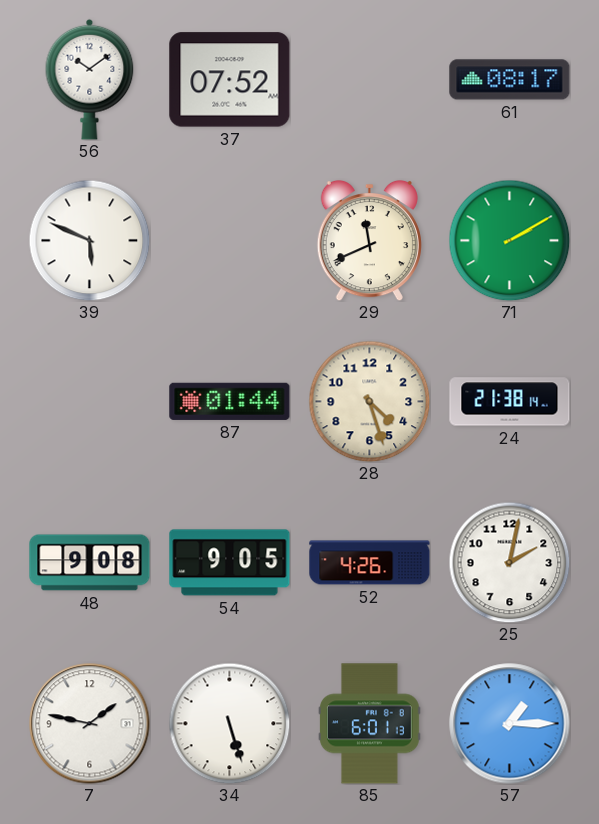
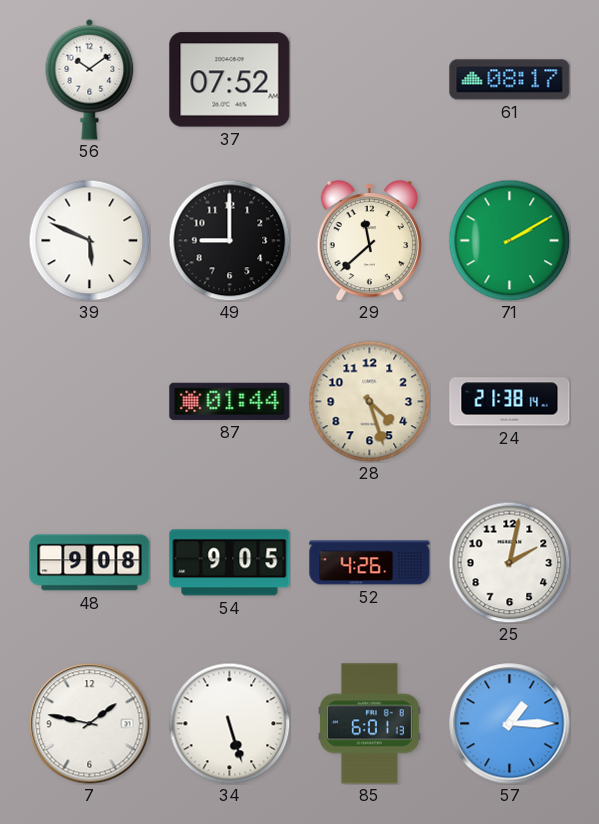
49: none -> 9:00
29: 11:41 -> 11:38
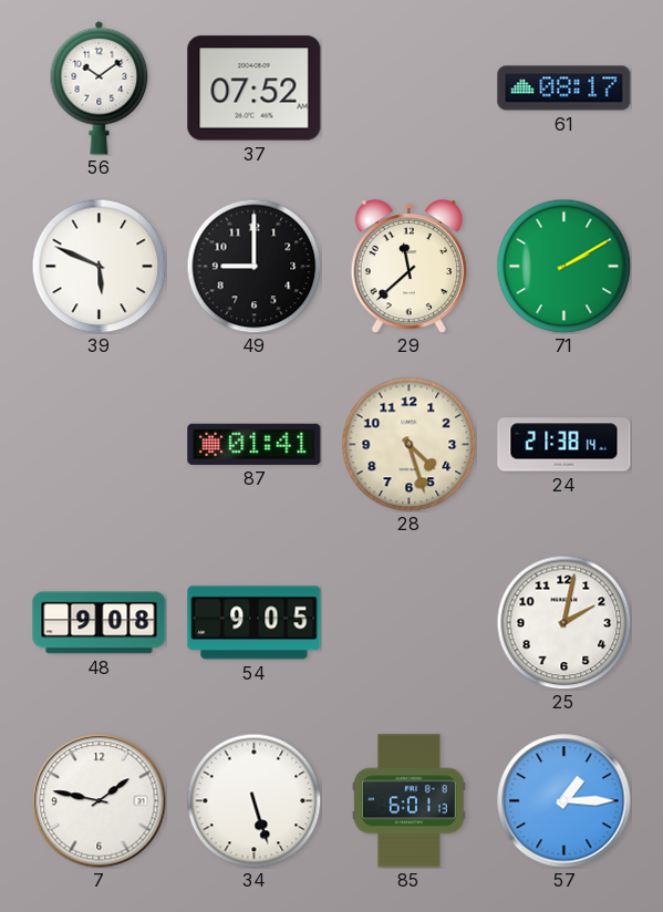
87: 01:44 -> 01:41
52: 4:26 -> none
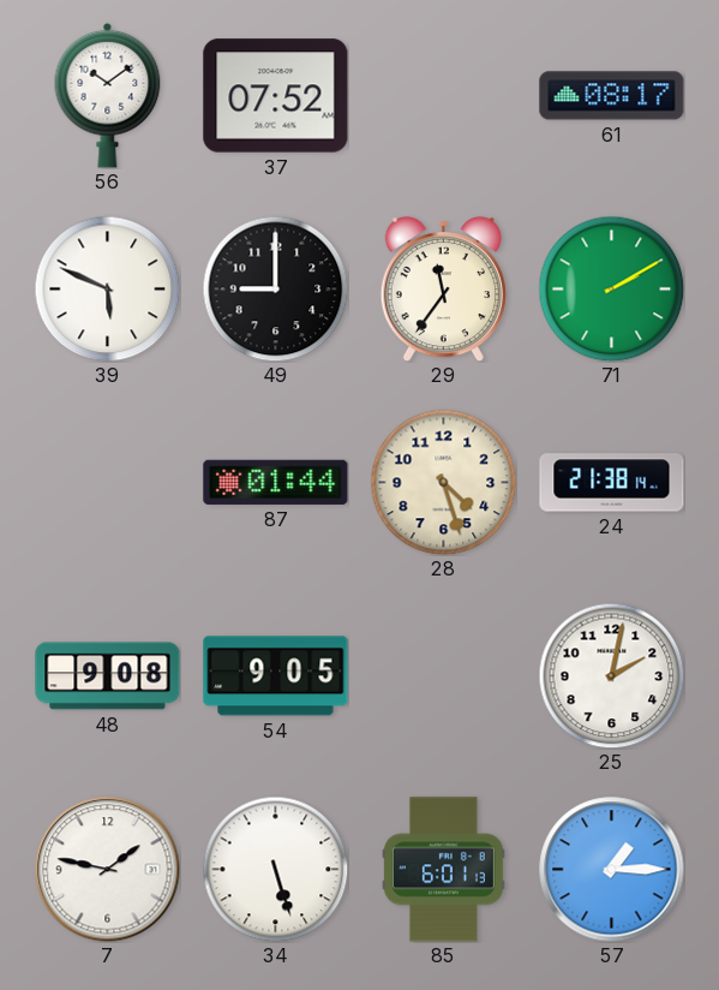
29: 11:38 -> 11:36
87: 01:41 -> 01:44
